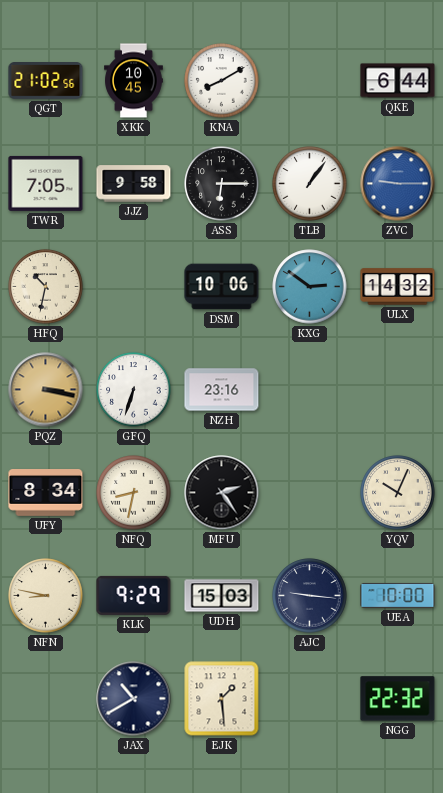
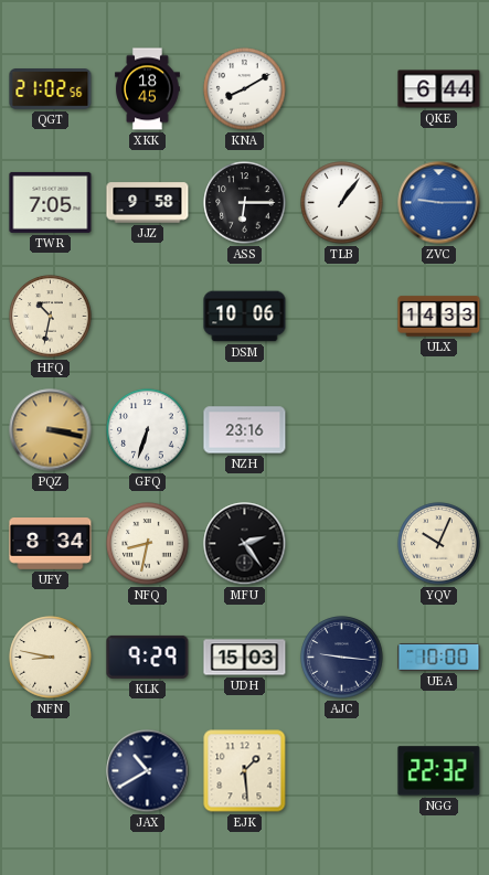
XKK: 10:45 -> 18:45
KXG: 2:51 -> none
ULX: 14:32 -> 14:33
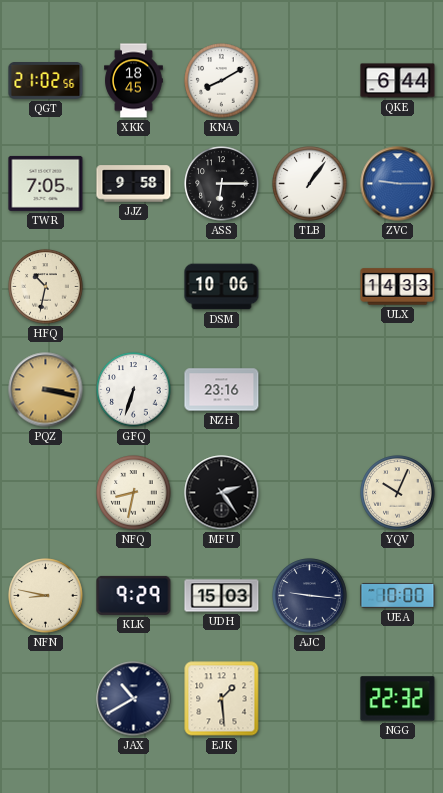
UFY: 8:34 -> none
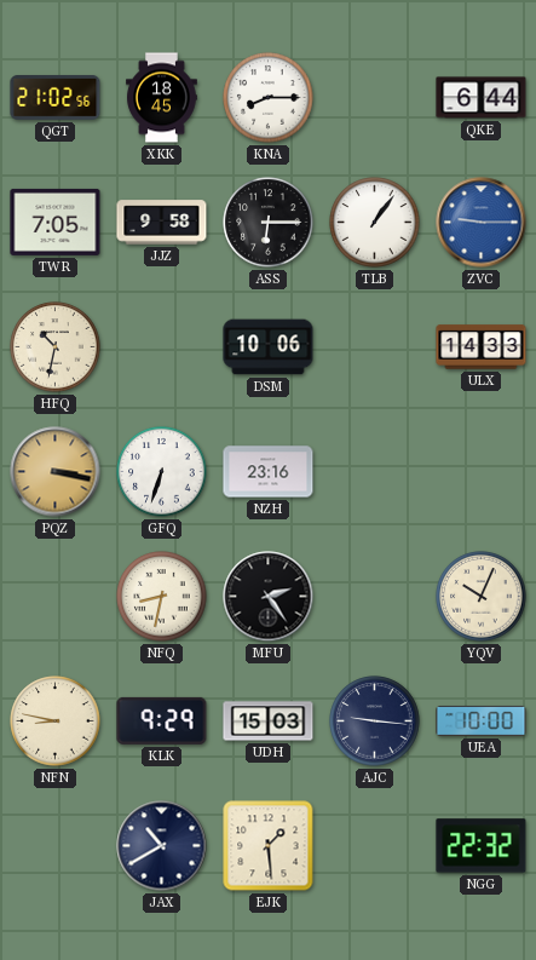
KNA: 8:10 -> 8:15
